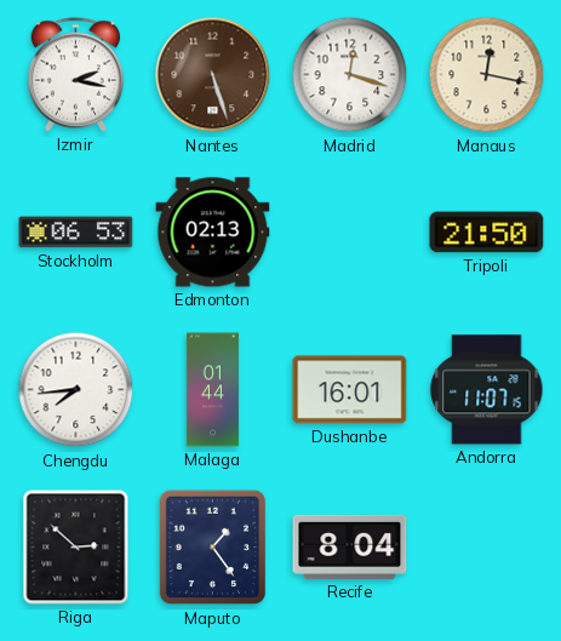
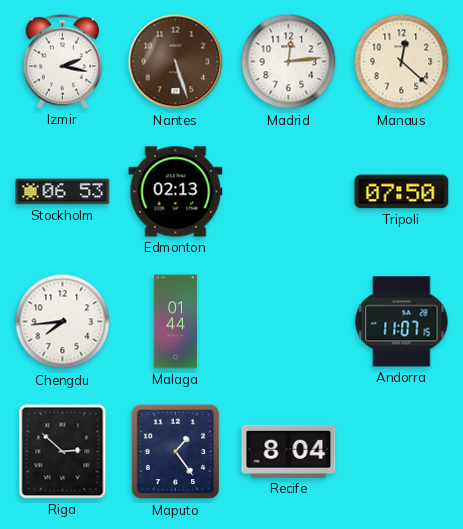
Madrid: 12:18 -> 12:14
Manaus: 12:17 -> 12:22
Tripoli: 21:50 -> 07:50
Dushanbe: 16:01 -> none
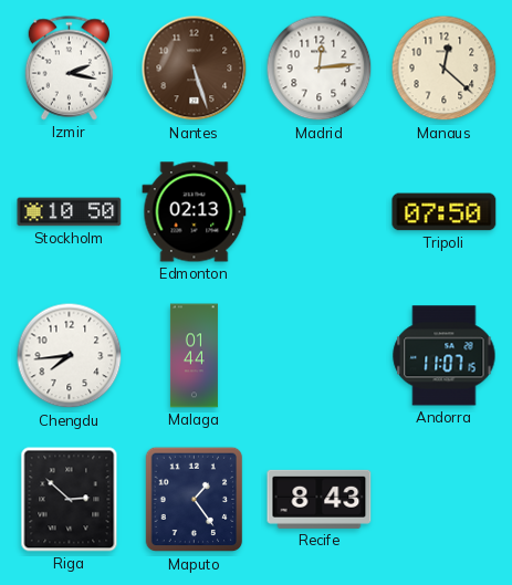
Stockholm: 06:53 -> 10:50
Recife: 8:04 -> 8:43
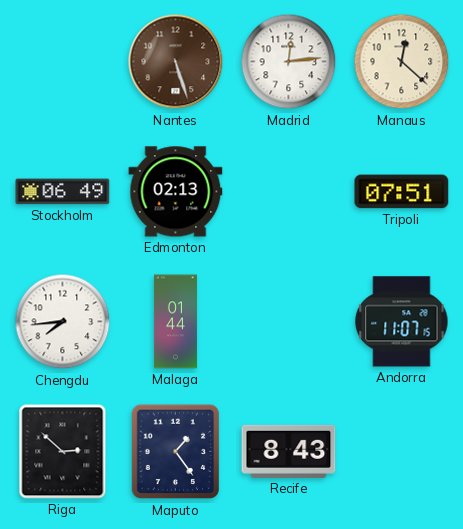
Izmir: 2:17 -> none
Stockholm: 10:50 -> 06:49
Tripoli: 07:50 -> 07:51
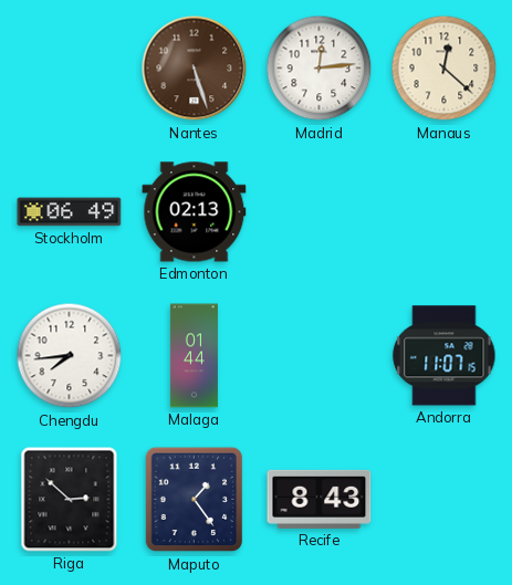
Tripoli: 07:51 -> none
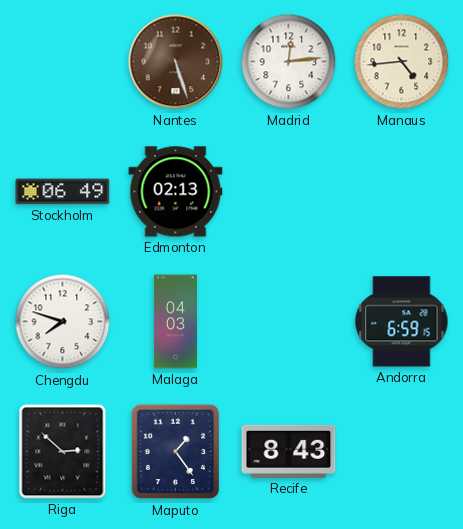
Manaus: 12:22 -> 4:44
Chengdu: 7:44 -> 7:48
Malaga: 01:44 -> 04:03
Andorra: 11:07 -> 6:59
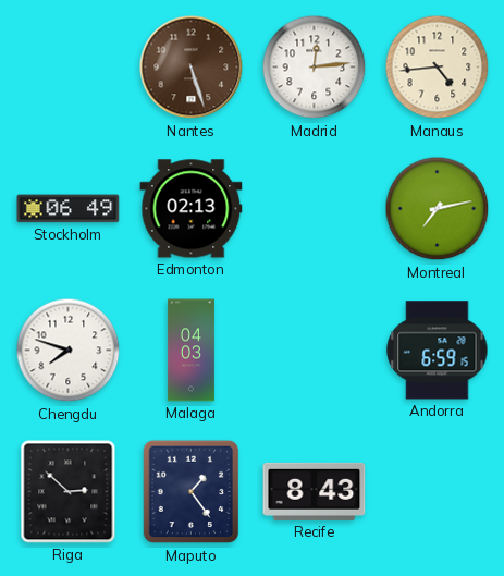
Montreal: none -> 7:13
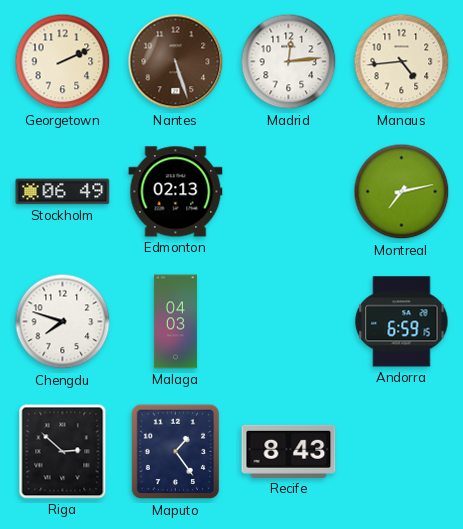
Georgetown: none -> 2:11
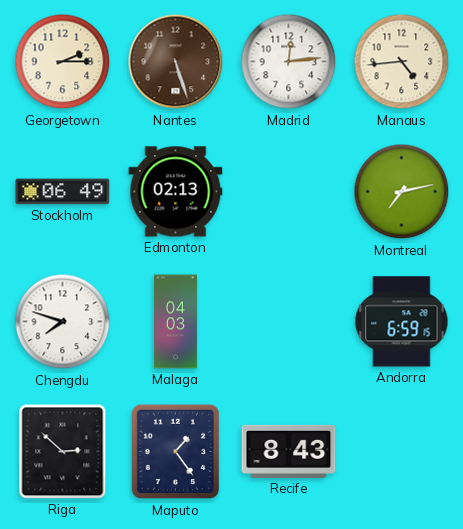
Georgetown: 2:11 -> 2:15
